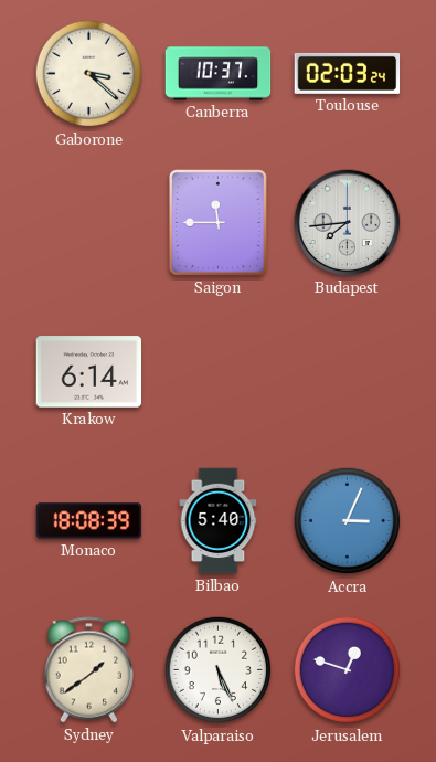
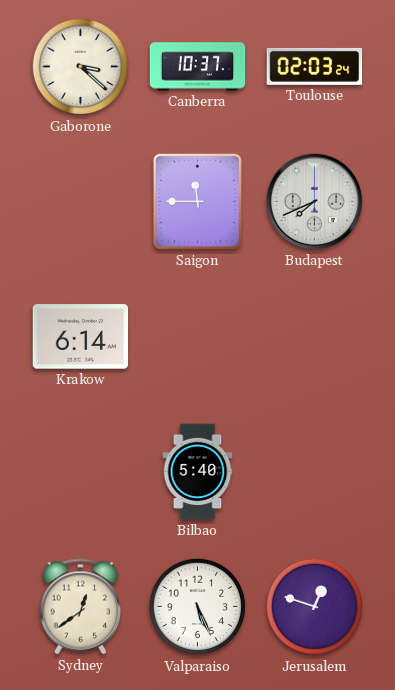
Budapest: 7:44 -> 7:41
Monaco: 18:08 -> none
Accra: 3:04 -> none
Sydney: 1:39 -> 12:39
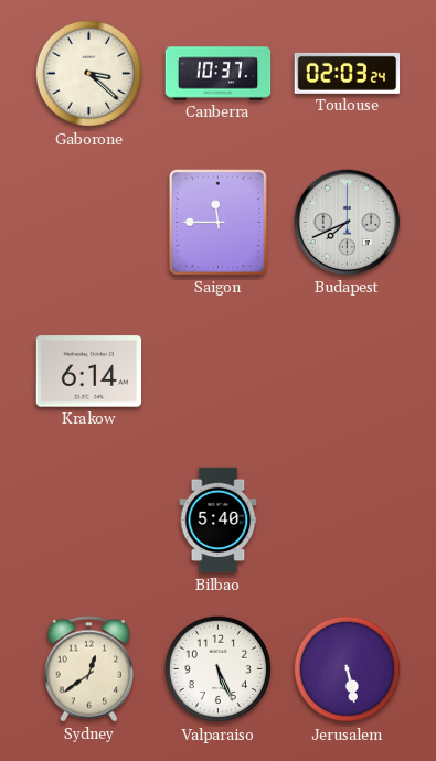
Jerusalem: 12:48 -> 5:28
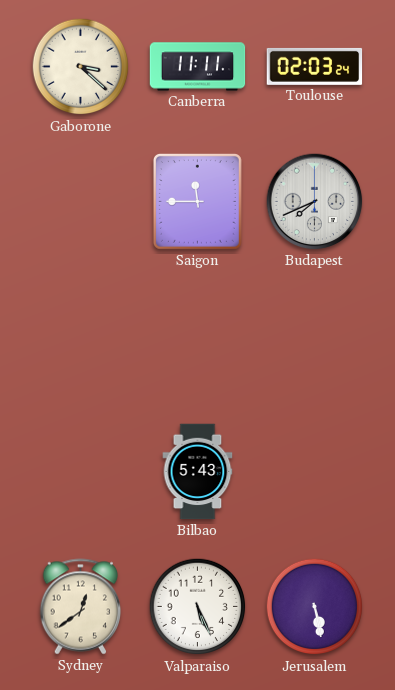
Canberra: 10:37 -> 11:11
Krakow: 6:14 -> none
Bilbao: 5:40 -> 5:43
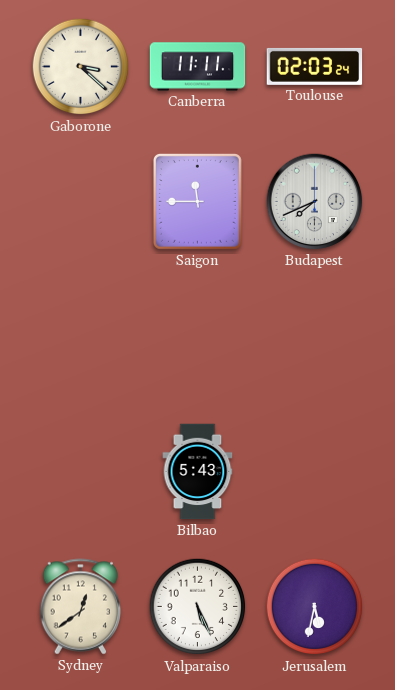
Jerusalem: 5:28 -> 5:32
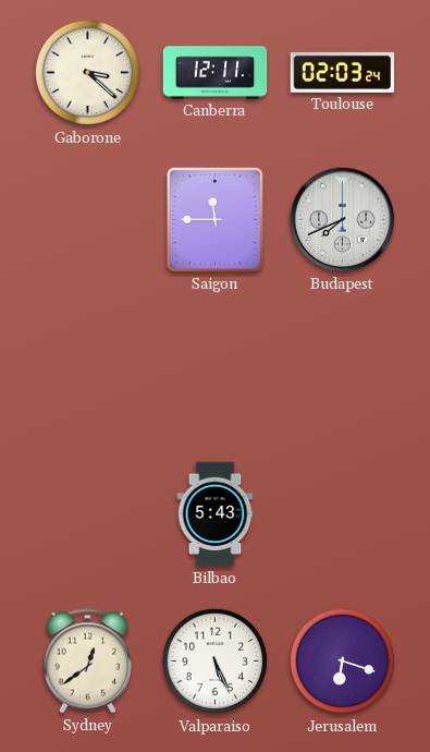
Canberra: 11:11 -> 12:11
Jerusalem: 5:32 -> 6:18
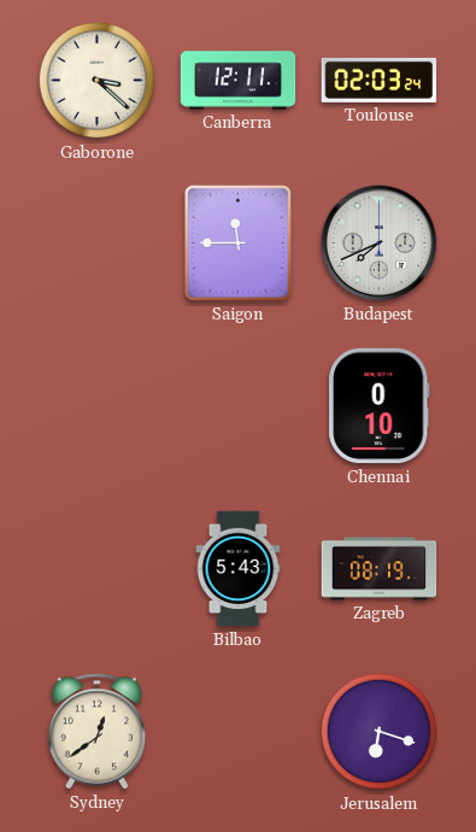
Chennai: none -> 0:10
Zagreb: none -> 08:19
Valparaiso: 5:26 -> none
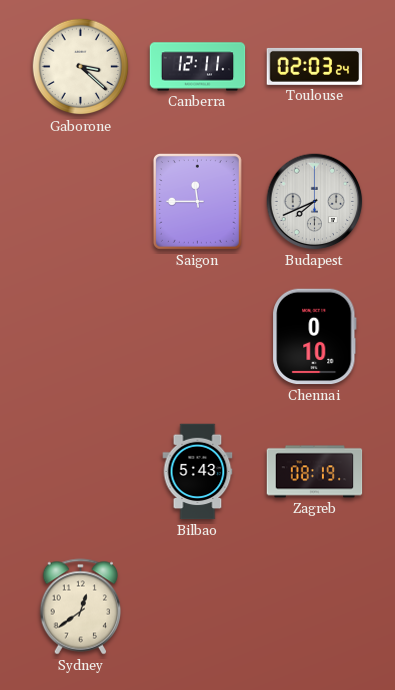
Jerusalem: 6:18 -> none
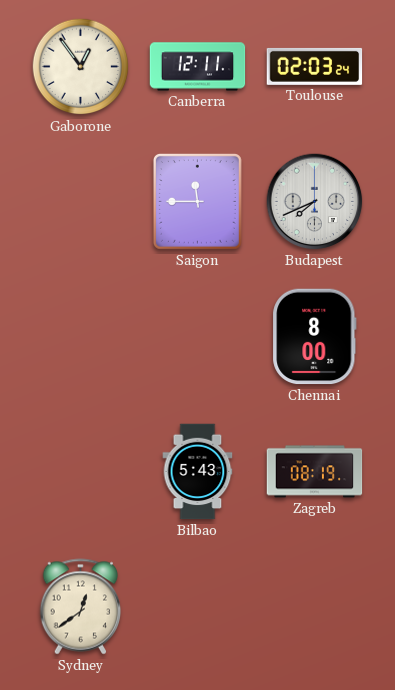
Gaborone: 3:22 -> 12:54
Chennai: 0:10 -> 8:00
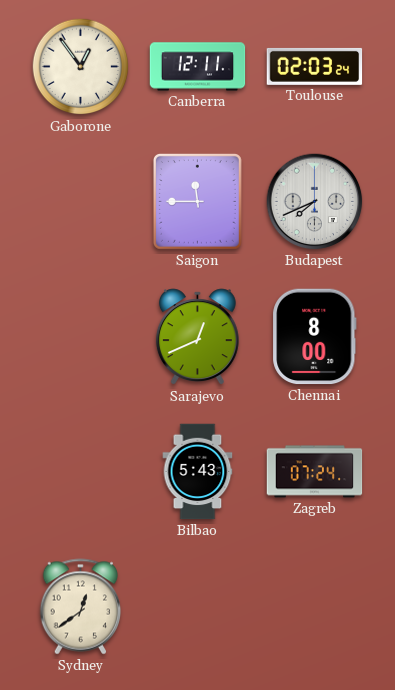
Sarajevo: none -> 12:41
Zagreb: 08:19 -> 07:24
